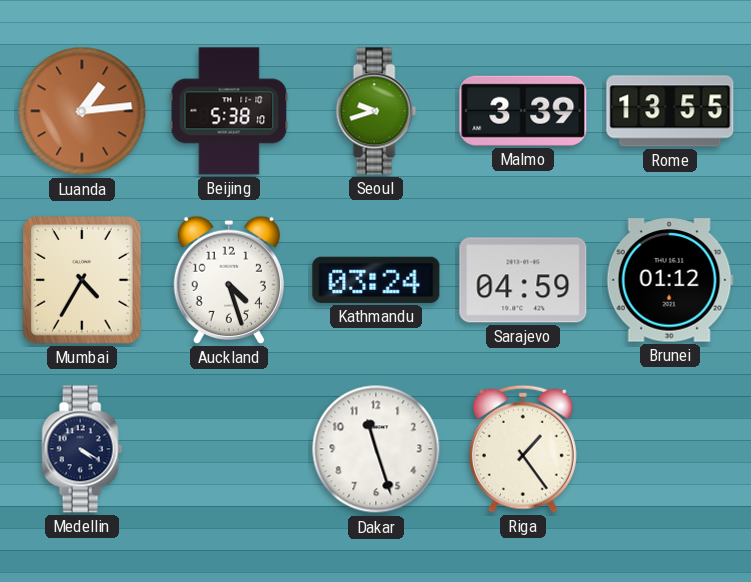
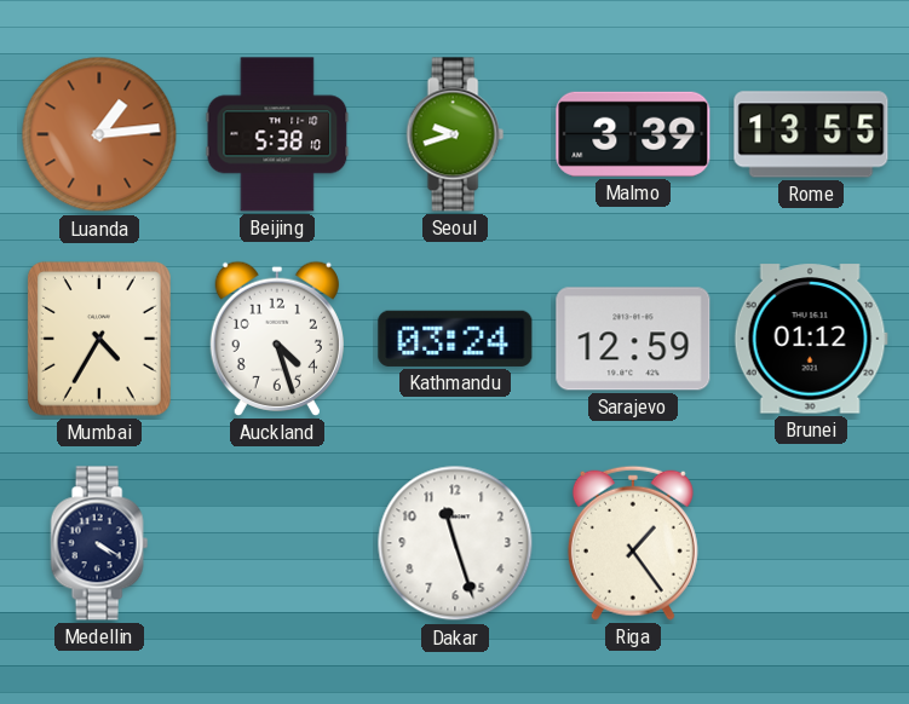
Sarajevo: 04:59 -> 12:59
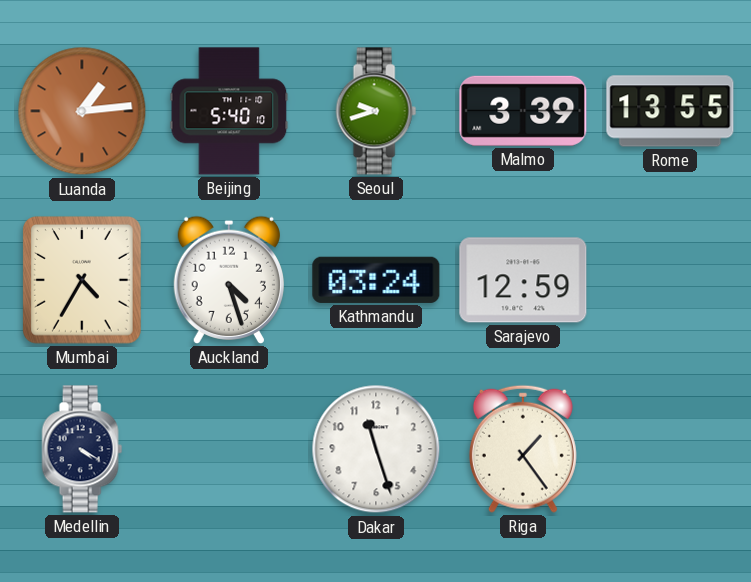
Beijing: 5:38 -> 5:40
Brunei: 01:12 -> none
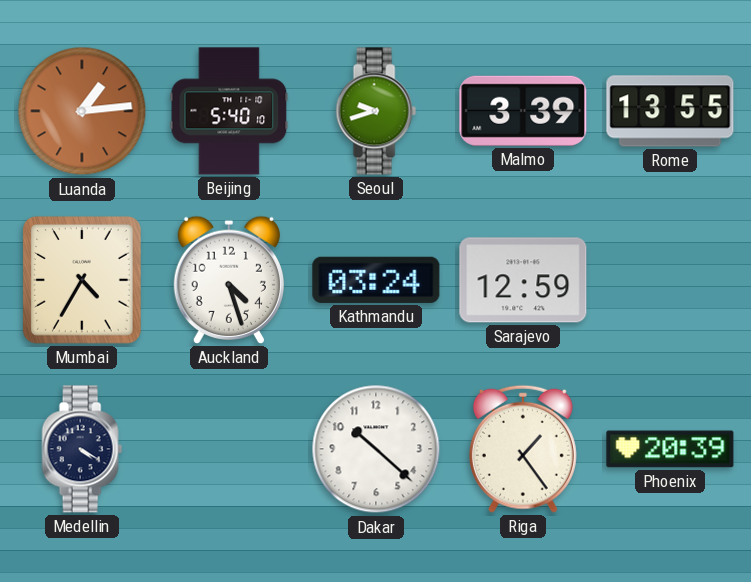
Dakar: 11:27 -> 10:22
Phoenix: none -> 20:39
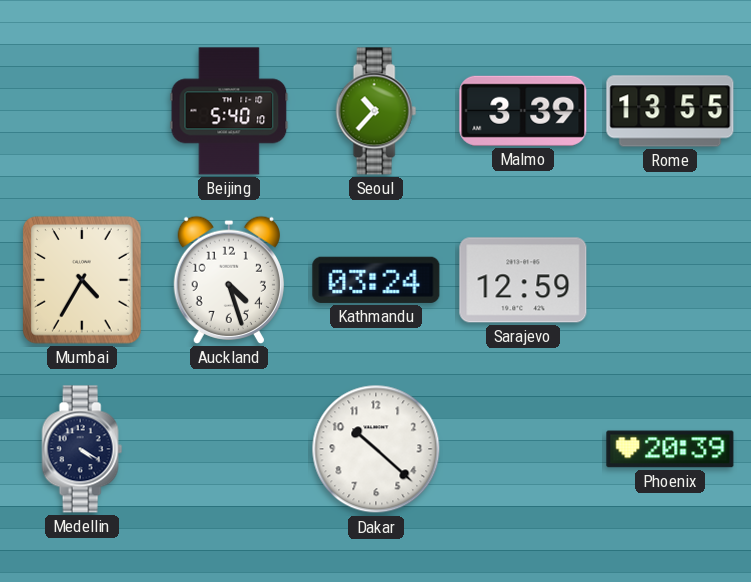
Luanda: 1:14 -> none
Seoul: 9:42 -> 10:37
Riga: 1:24 -> none
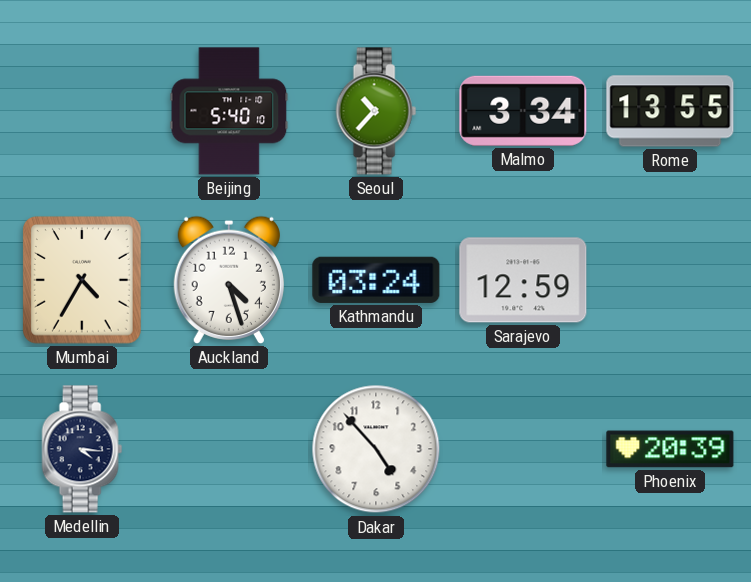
Malmo: 3:39 -> 3:34
Medellin: 4:20 -> 4:16
Dakar: 10:22 -> 4:53
